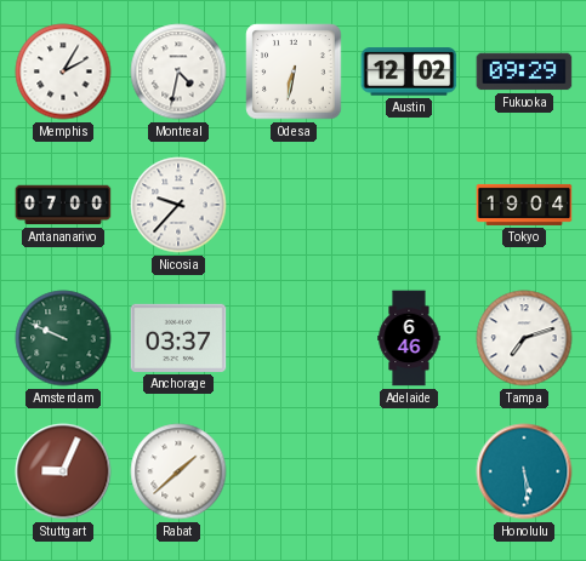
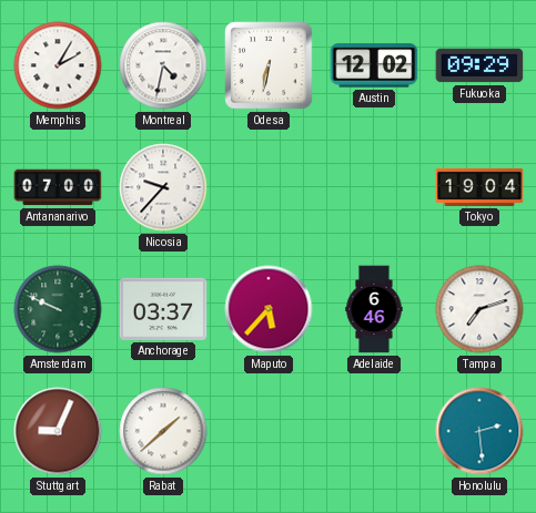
Maputo: none -> 5:37
Honolulu: 5:29 -> 2:29
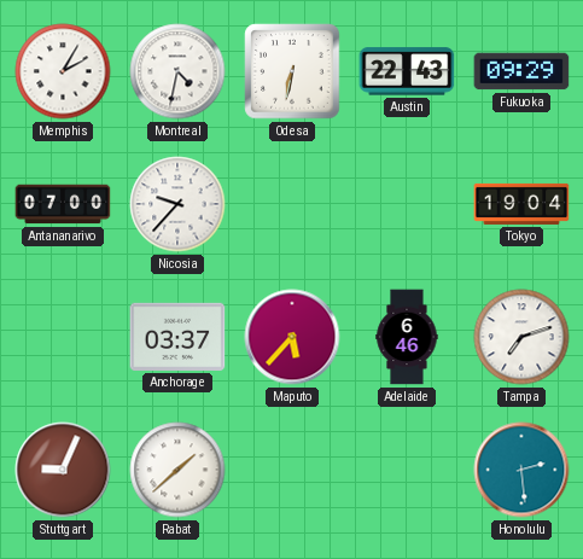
Austin: 12:02 -> 22:43
Amsterdam: 9:49 -> none
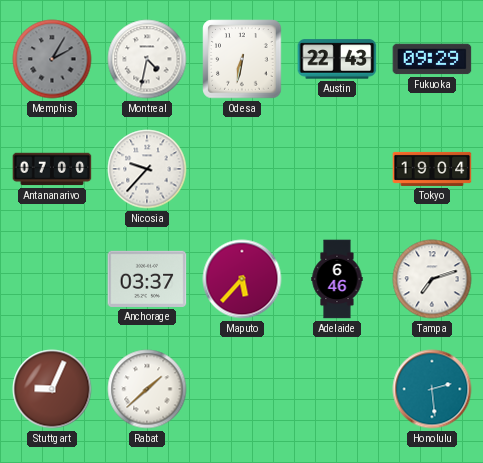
Memphis dial: white -> grey
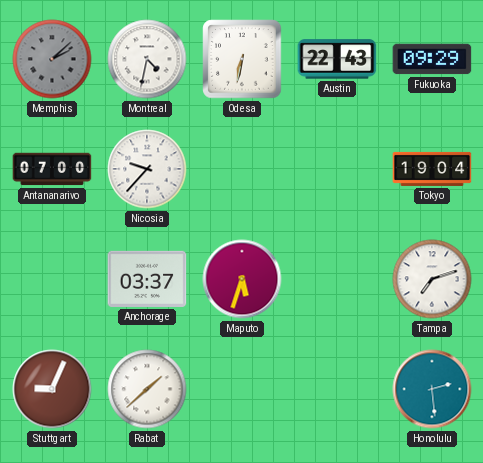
Memphis: 2:05 -> 2:08
Maputo: 5:37 -> 5:33
Adelaide: 6:46 -> none
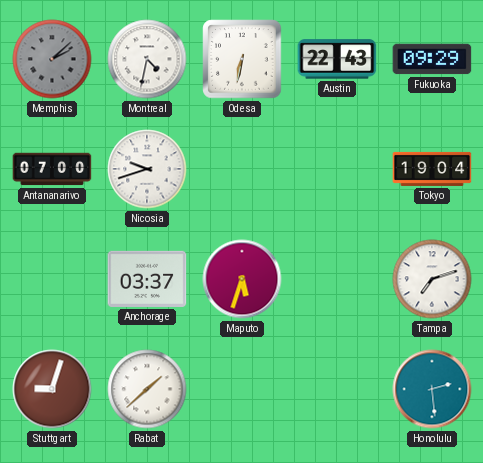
Nicosia: 9:37 -> 9:42
Stuttgart: 9:04 -> 9:03
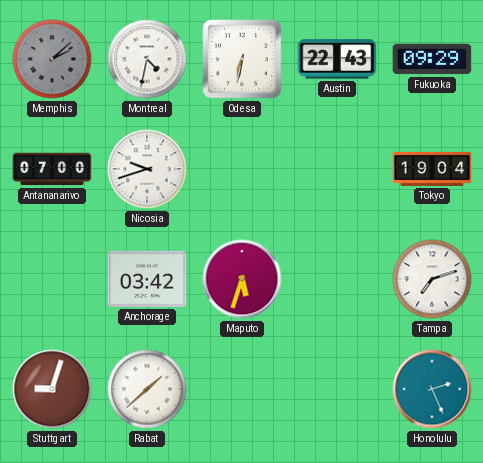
Anchorage: 03:37 -> 03:42
Honolulu: 2:29 -> 2:26
